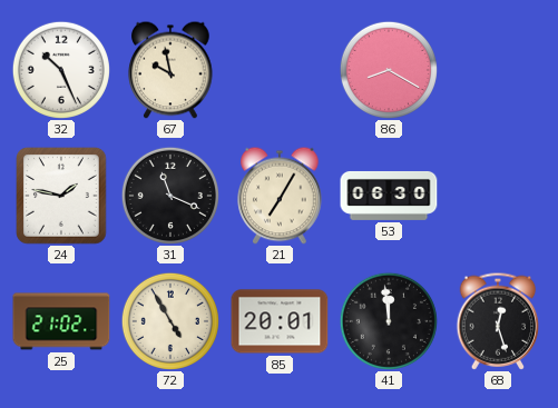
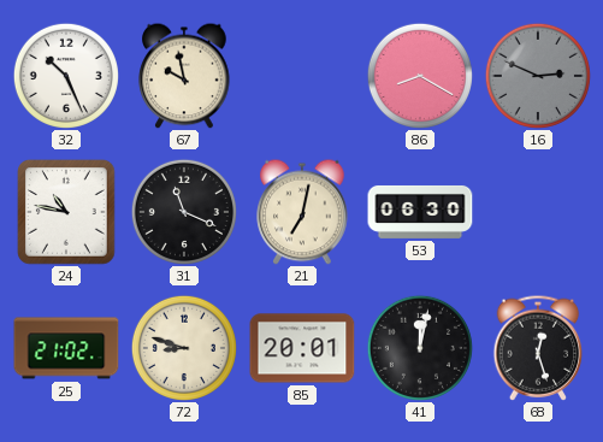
16: none -> 2:49
24: 1:47 -> 10:47
21: 7:05 -> 7:02
72: 4:55 -> 8:48
41: 11:59 -> 12:02
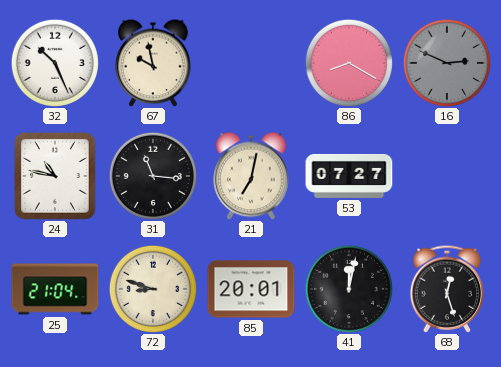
31: 11:19 -> 11:16
53: 06:30 -> 07:27
25: 21:02 -> 21:04
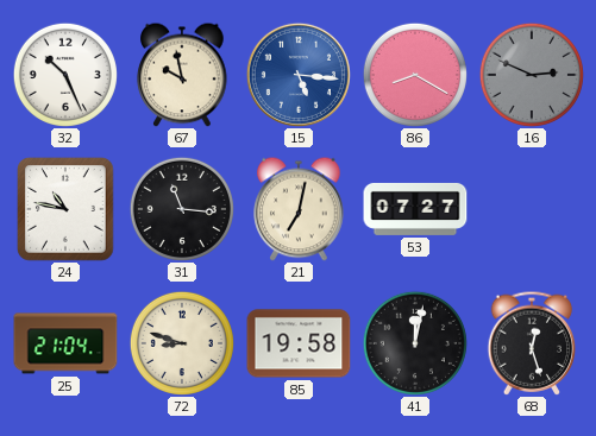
15: none -> 5:16
85: 20:01 -> 19:58
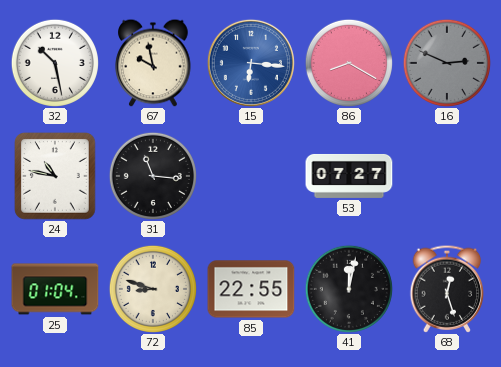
32: 10:26 -> 10:28
15: 5:16 -> 6:16
21: 7:02 -> none
25: 21:04 -> 01:04
85: 19:58 -> 22:55
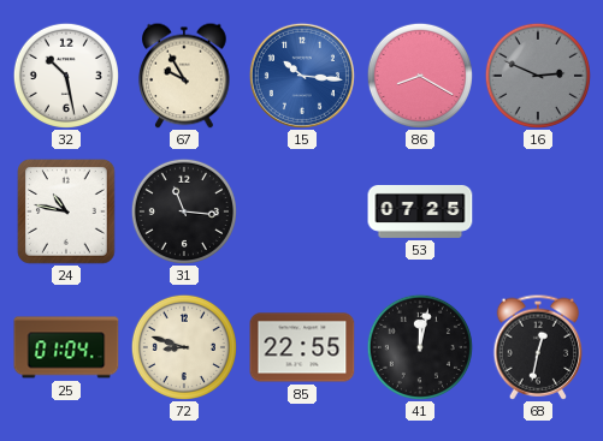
67: 9:58 -> 9:55
15: 6:16 -> 10:16
53: 07:27 -> 07:25
68: 12:27 -> 12:32
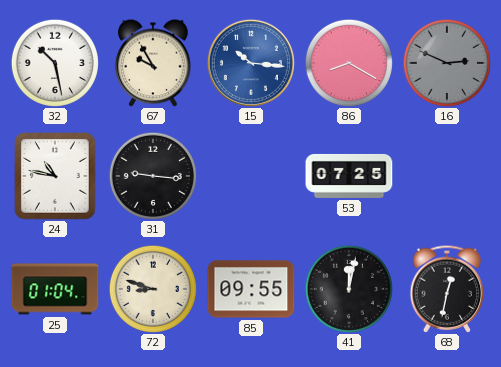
31: 11:16 -> 9:16
85: 22:55 -> 09:55
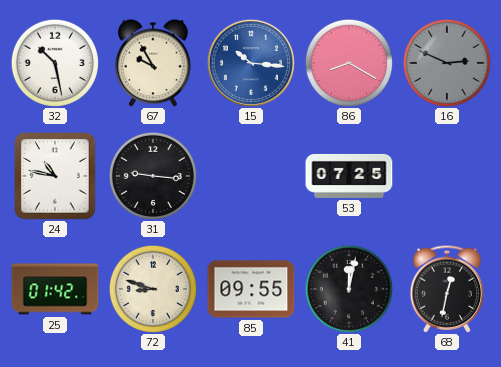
25: 01:04 -> 01:42
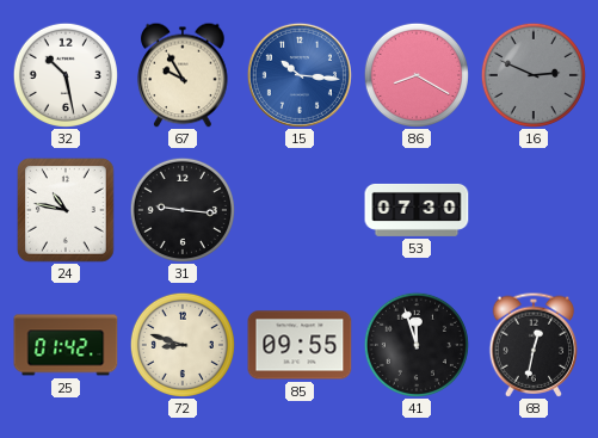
53: 07:25 -> 07:30
41: 12:02 -> 11:57
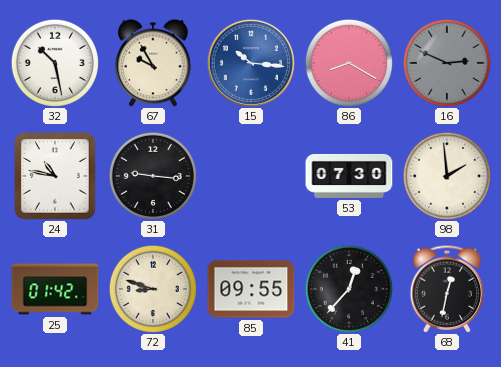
98: none -> 1:59
41: 11:57 -> 12:37
